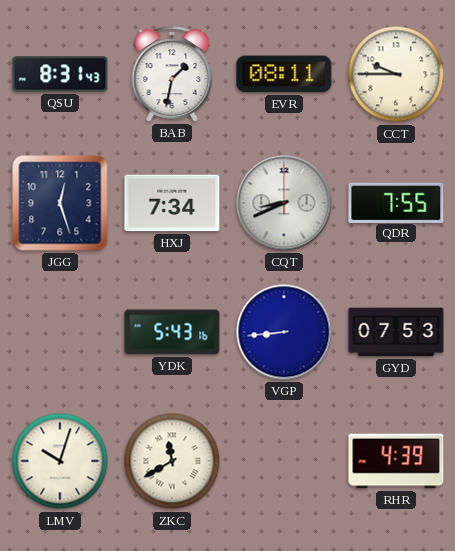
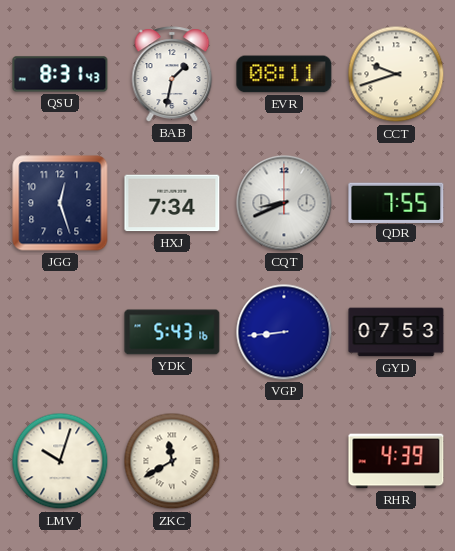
CCT: 9:45 -> 9:42
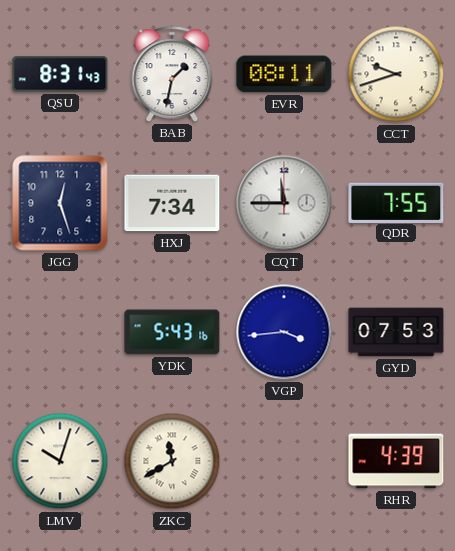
CQT: 8:41 -> 11:45
VGP: 8:44 -> 3:44
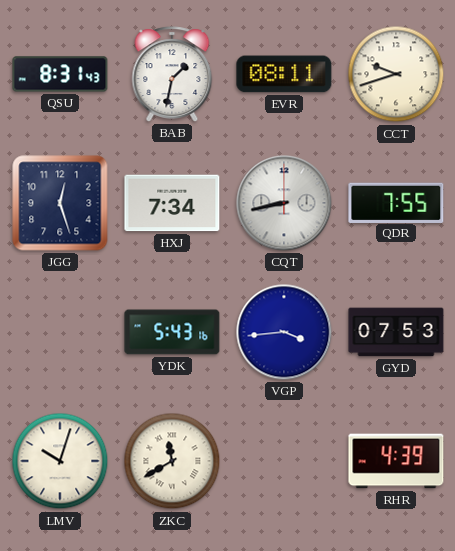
CQT: 11:45 -> 8:43
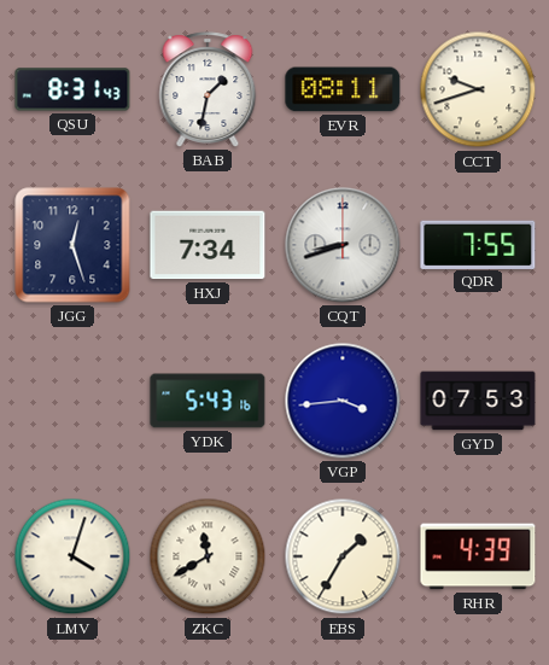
CQT: 8:43 -> 8:42
LMV: 10:03 -> 4:03
EBS: none -> 1:35
